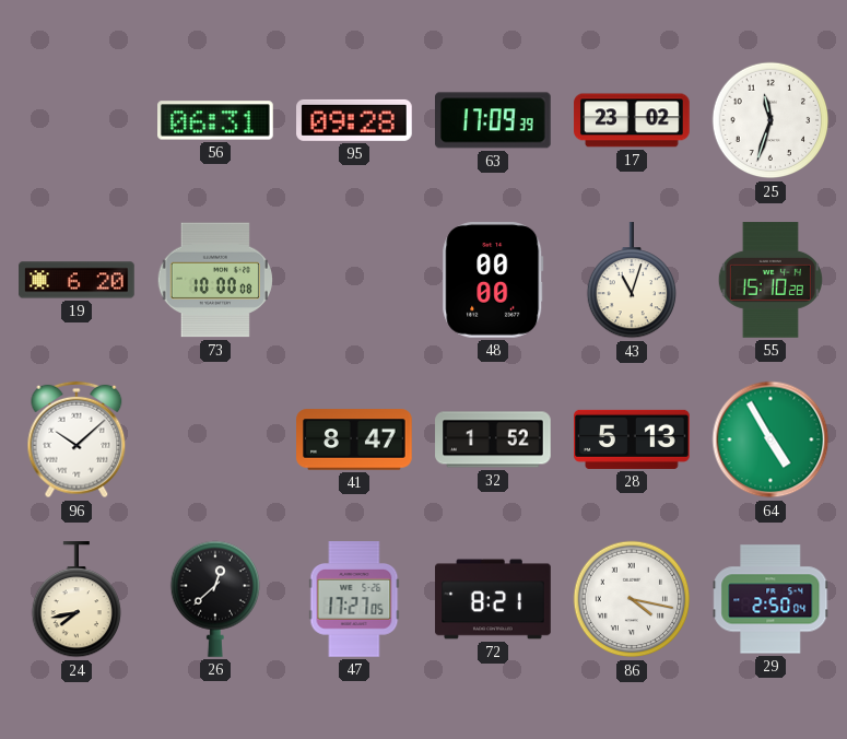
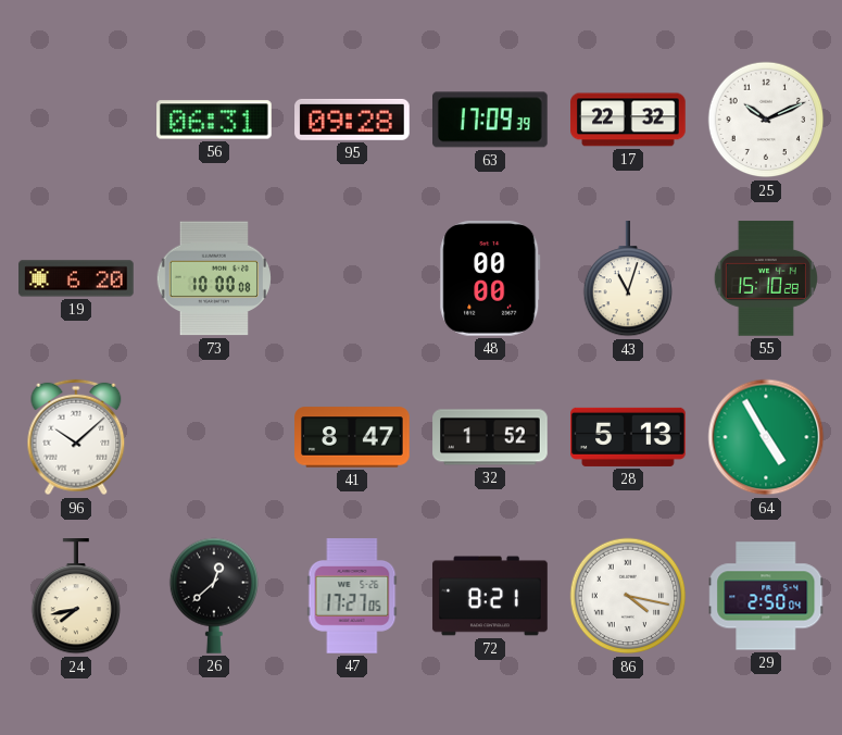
17: 23:02 -> 22:32
25: 11:33 -> 10:11
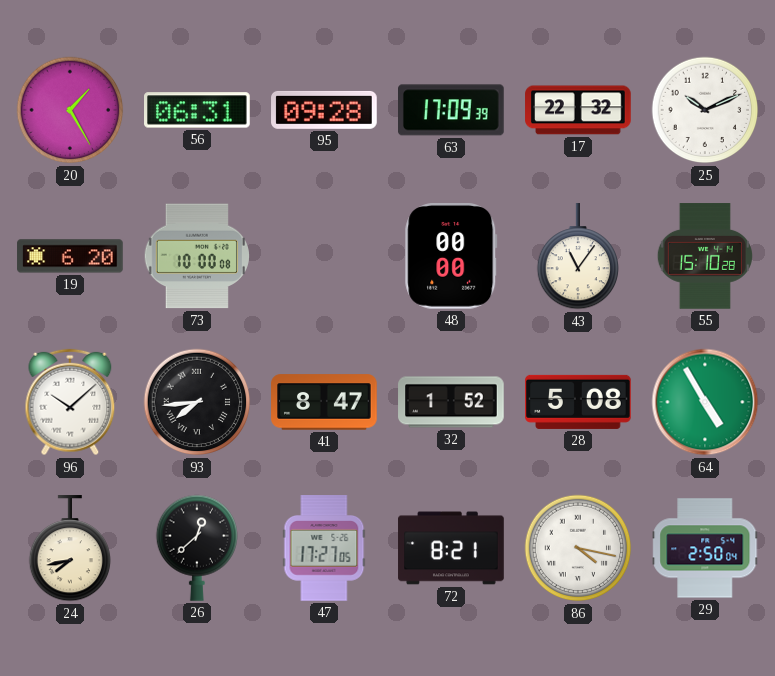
20: none -> 1:25
43: 11:03 -> 11:06
93: none -> 7:44
28: 5:13 -> 5:08
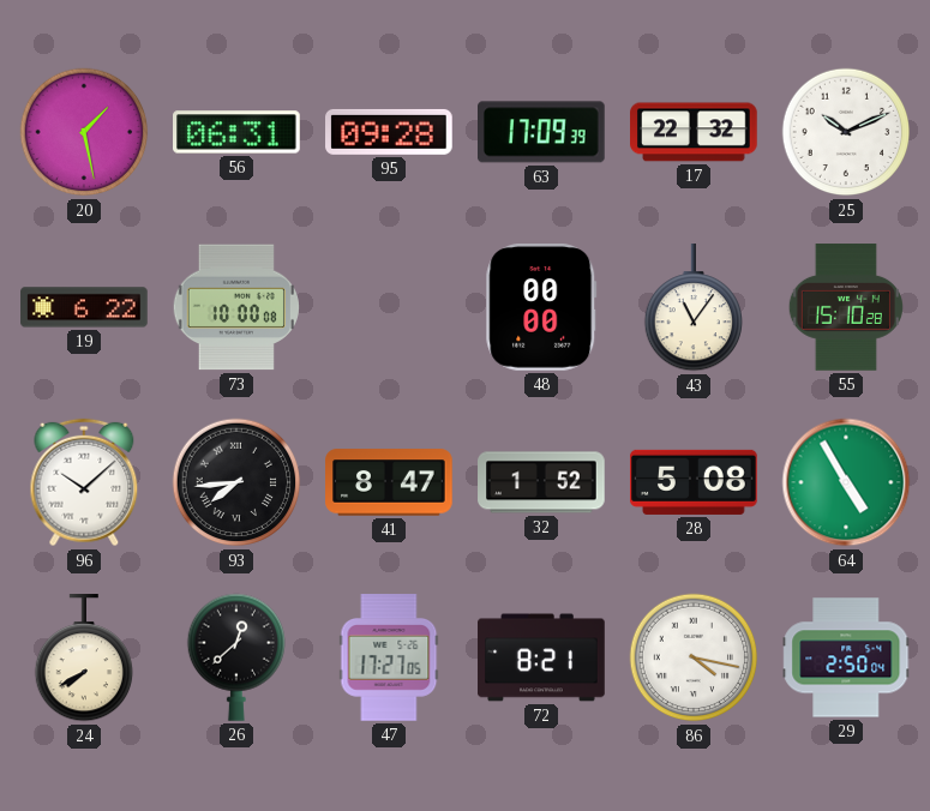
20: 1:25 -> 1:28
19: 6:20 -> 6:22
24: 7:43 -> 7:40
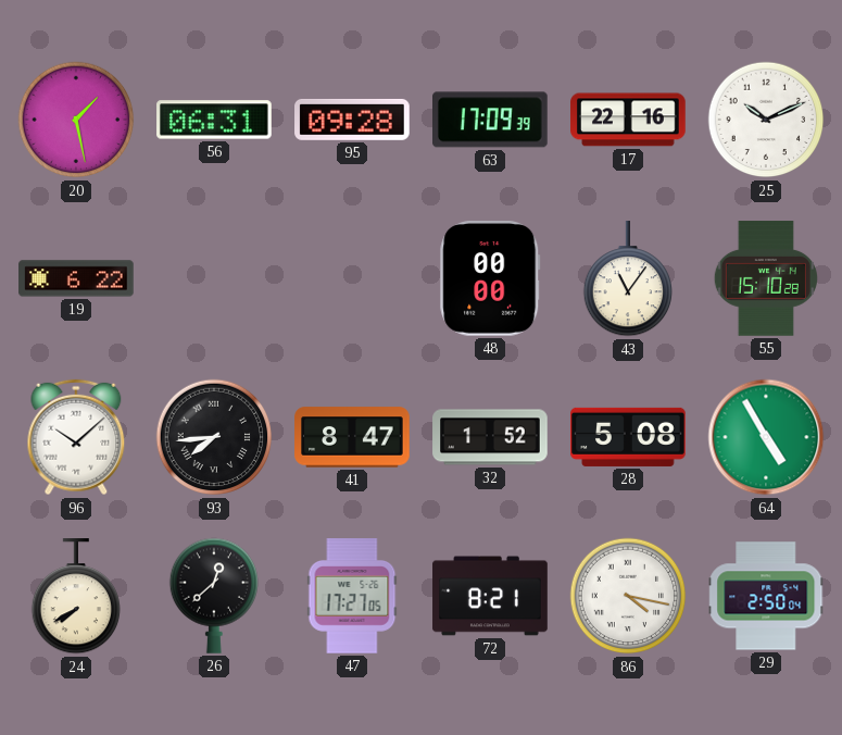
17: 22:32 -> 22:16
73: 10:00 -> none
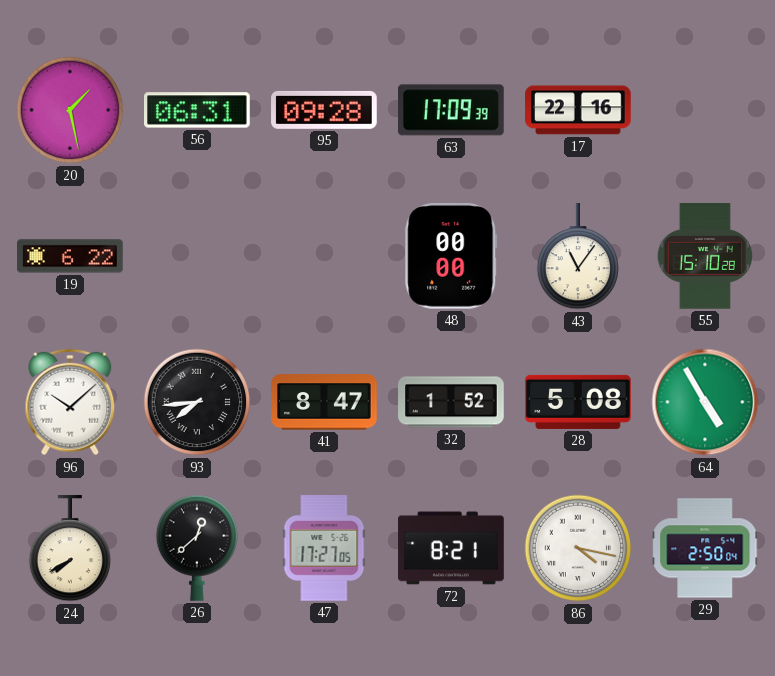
25: 10:11 -> none
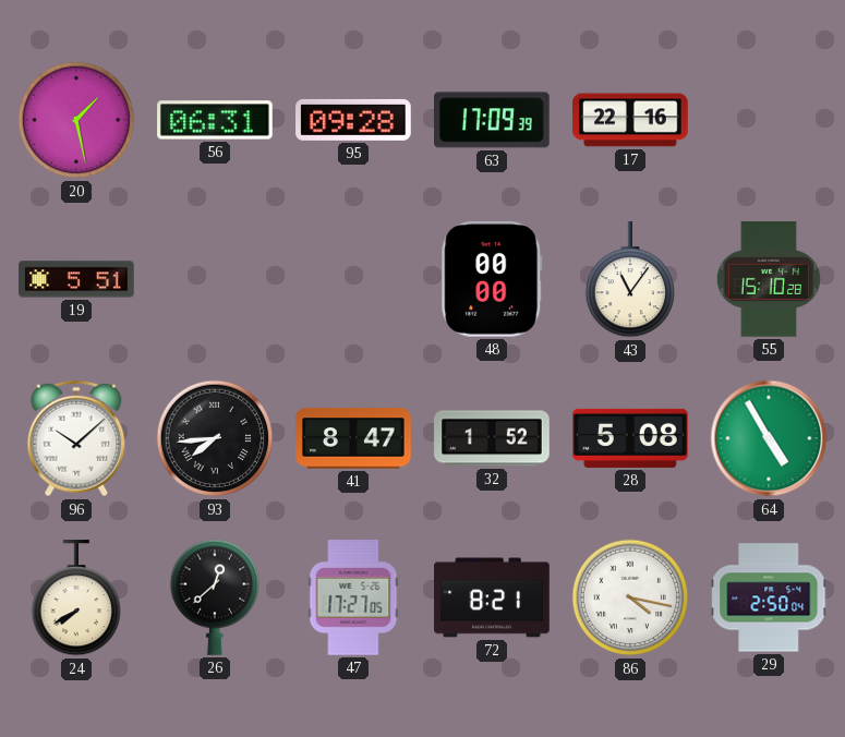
19: 6:22 -> 5:51
